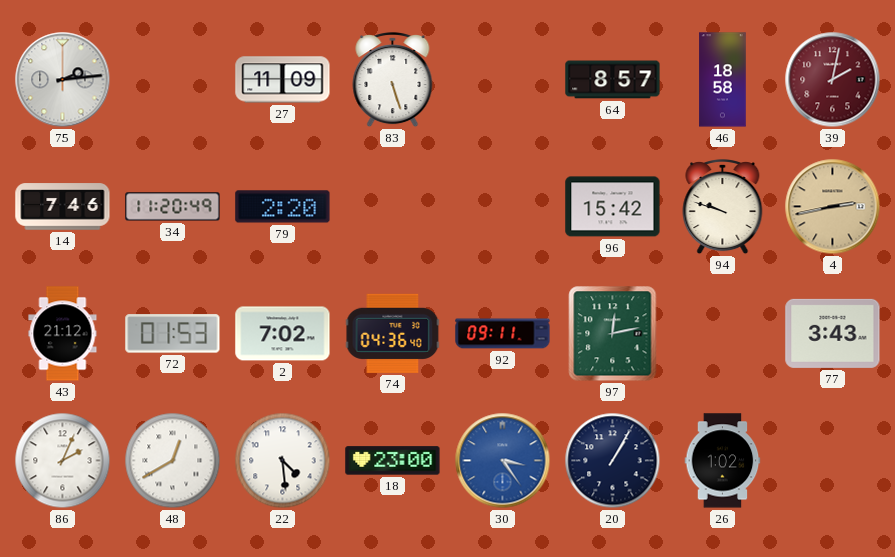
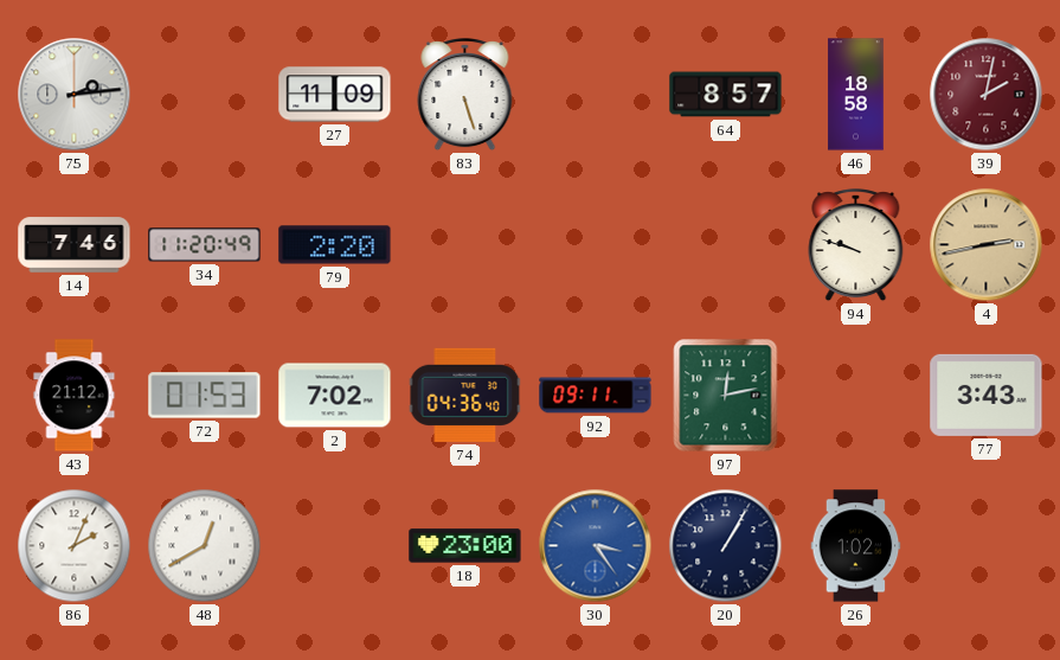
96: 15:42 -> none
22: 4:29 -> none
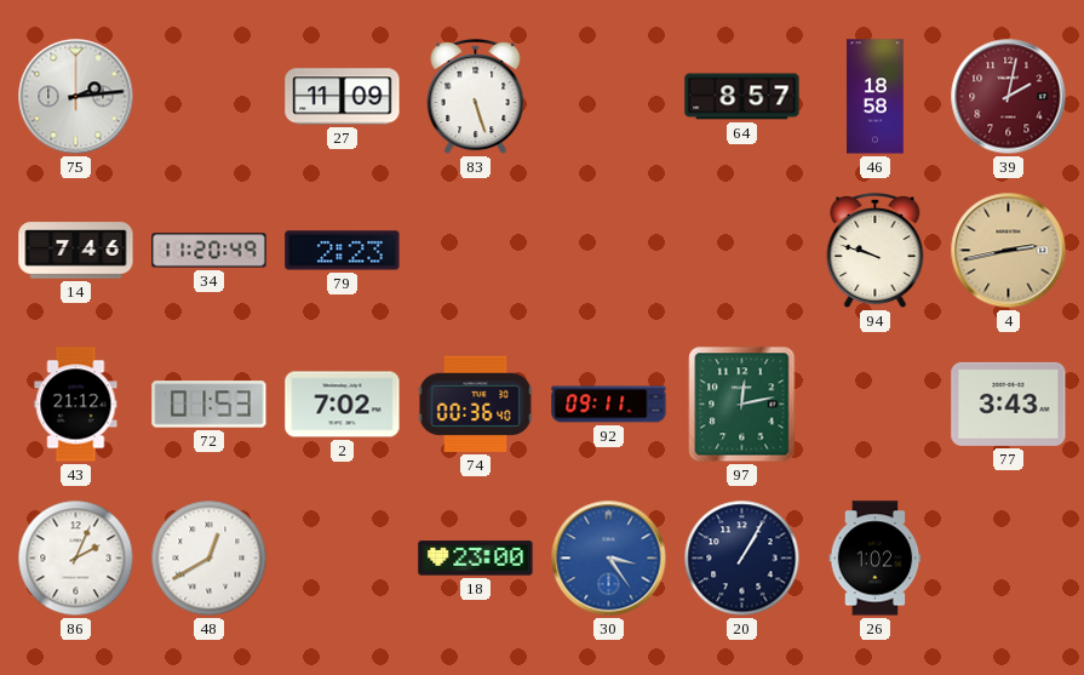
79: 2:20 -> 2:23
74: 04:36 -> 00:36
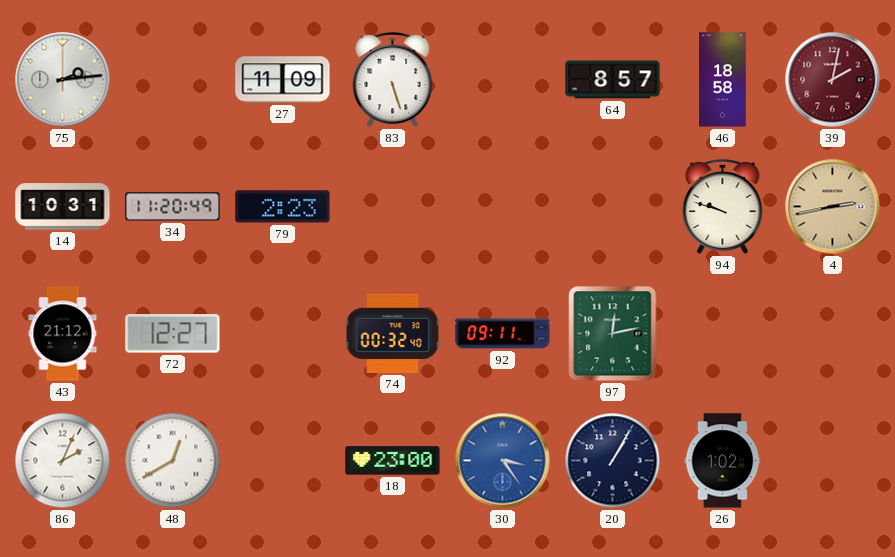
14: 7:46 -> 10:31
72: 01:53 -> 12:27
2: 7:02 -> none
74: 00:36 -> 00:32
77: 3:43 -> none
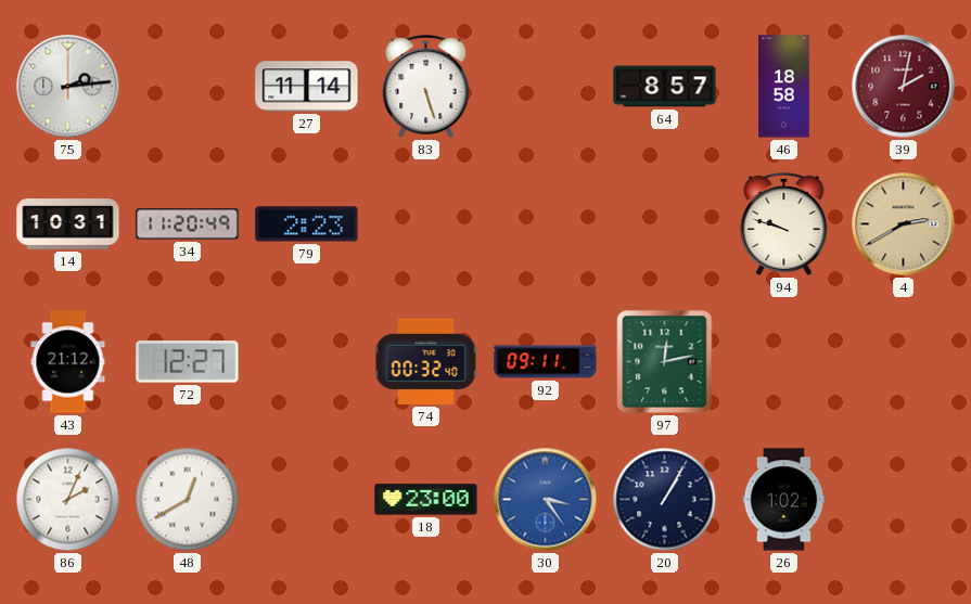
27: 11:09 -> 11:14
4: 2:43 -> 2:40
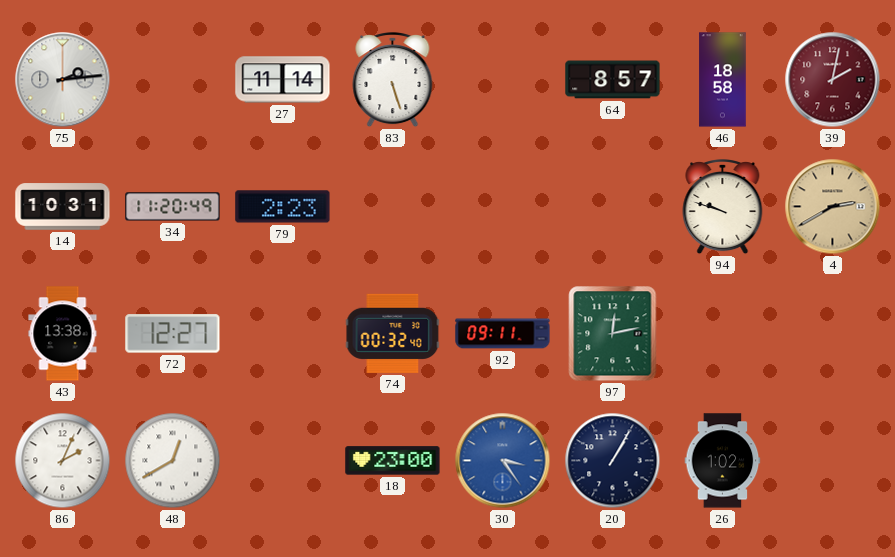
43: 21:12 -> 13:38
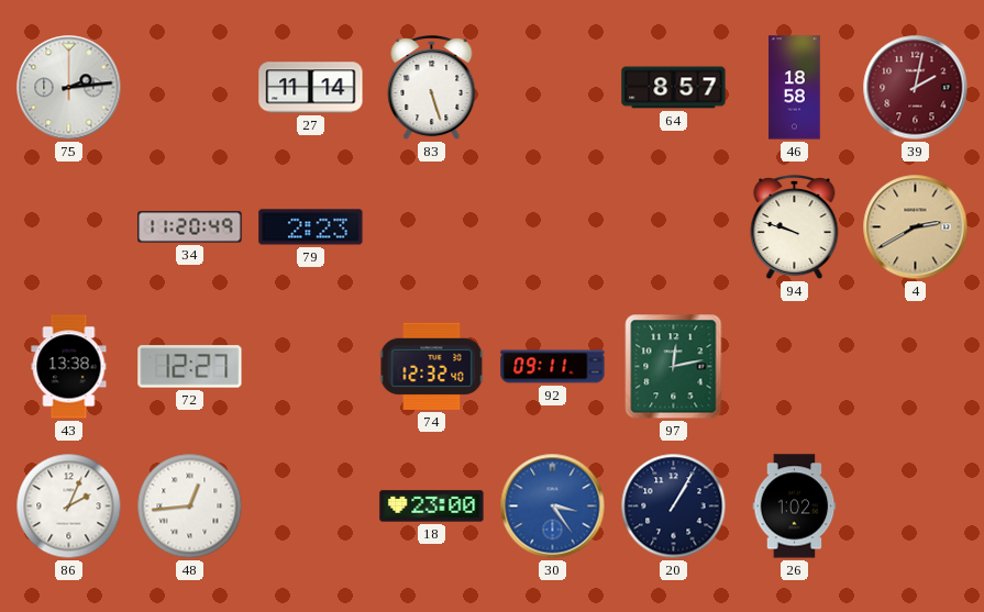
14: 10:31 -> none
74: 00:32 -> 12:32
48: 12:40 -> 12:44
